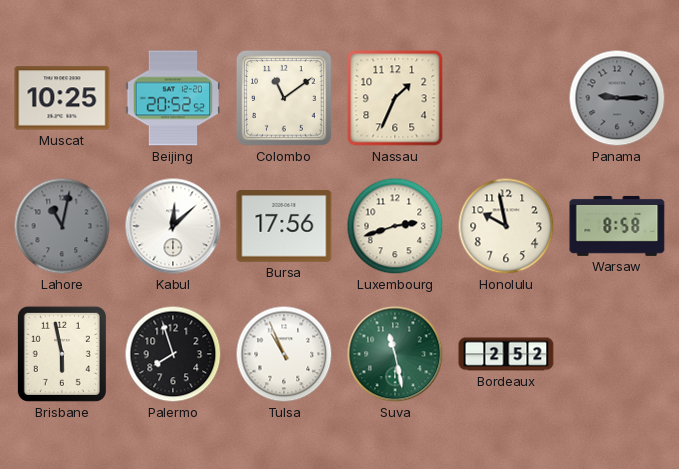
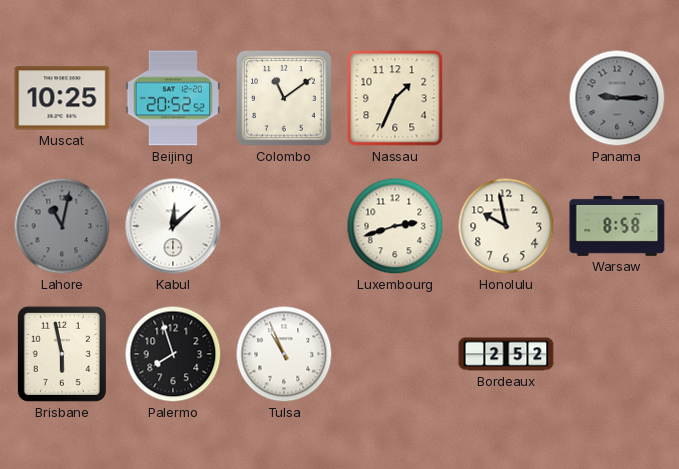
Bursa: 17:56 -> none
Suva: 11:28 -> none
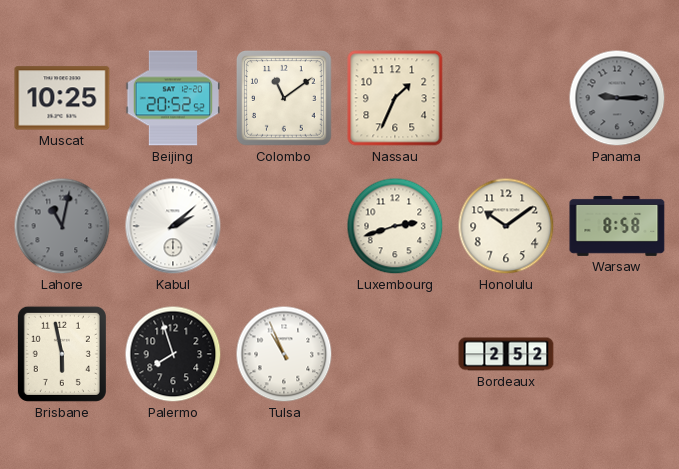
Kabul: 12:08 -> 2:08
Honolulu: 9:58 -> 10:09
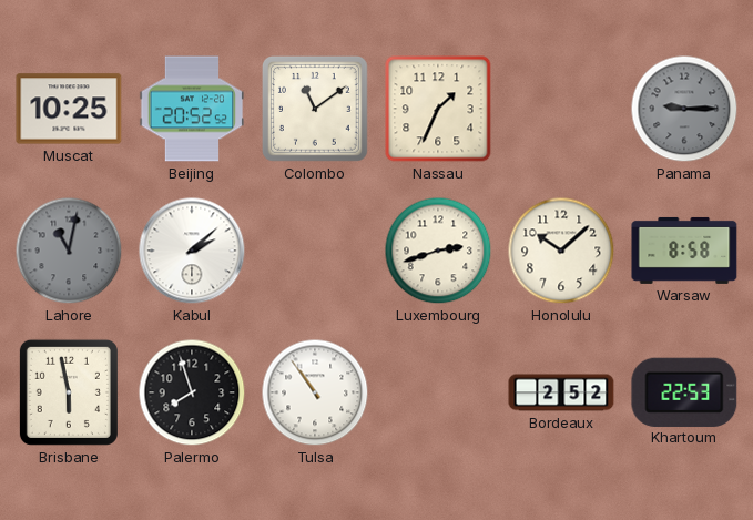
Honolulu: 10:09 -> 10:08
Tulsa: 10:56 -> 10:54
Khartoum: none -> 22:53
